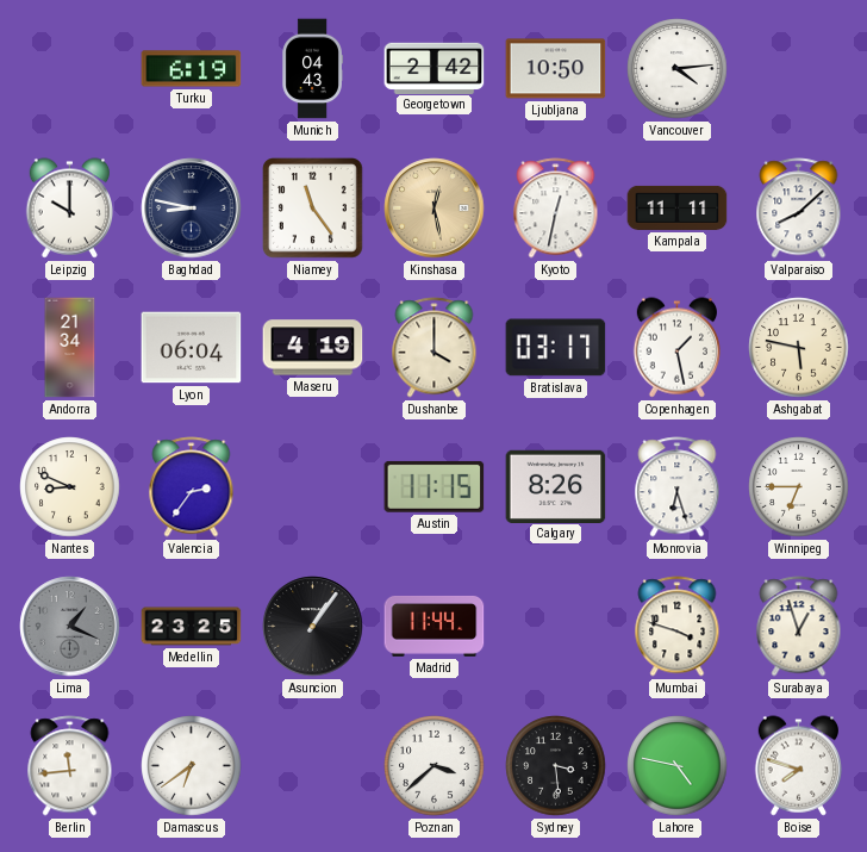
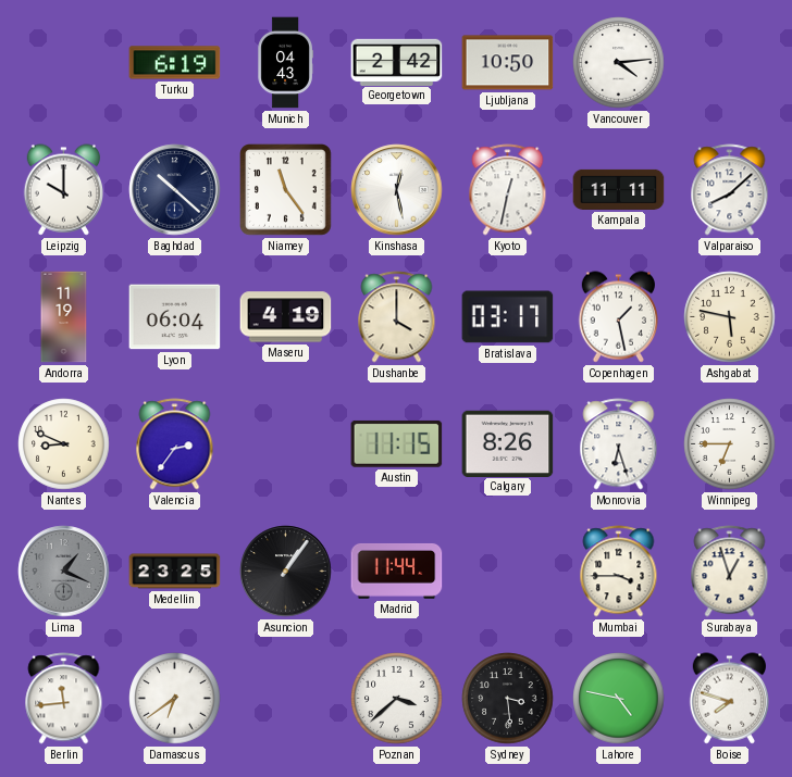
Baghdad: 8:47 -> 10:22
Kinshasa dial: champagne -> white
Andorra: 21:34 -> 11:19
Mumbai: 3:48 -> 3:45
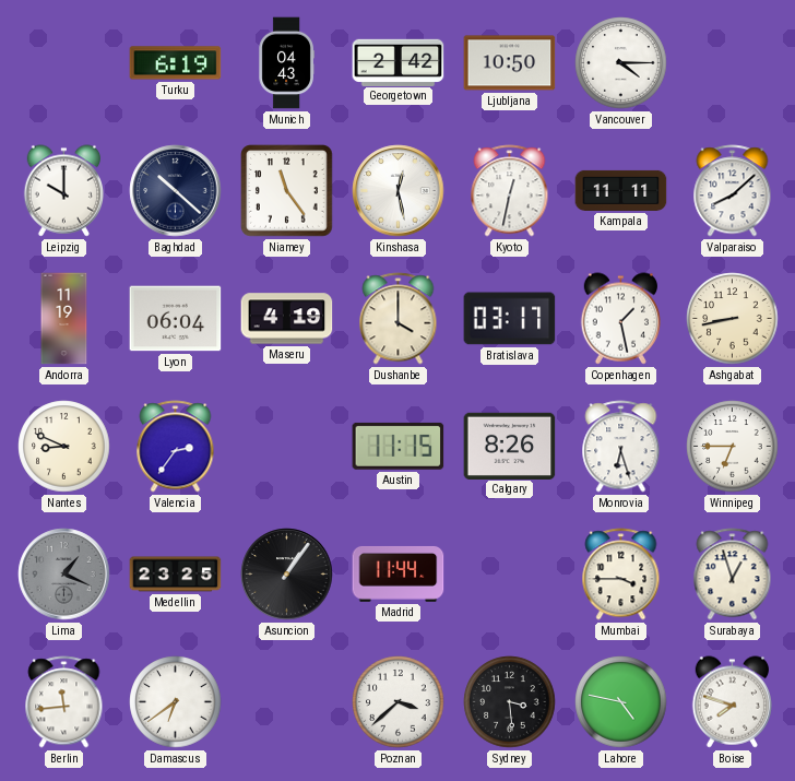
Vancouver: 4:14 -> 4:15
Ashgabat: 5:47 -> 8:43
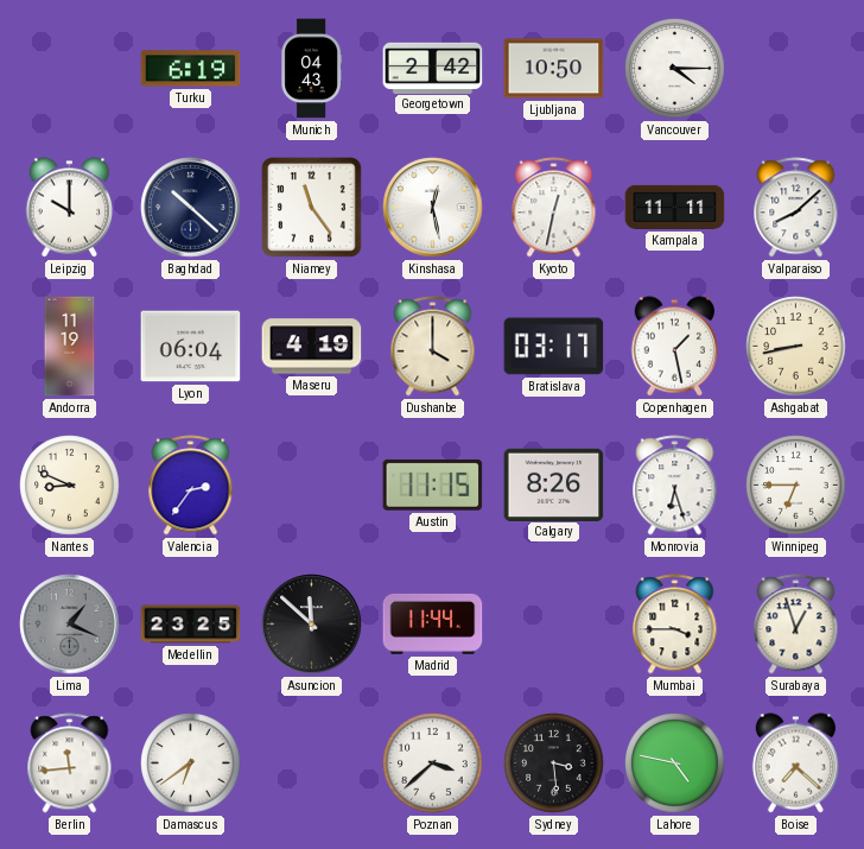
Asuncion: 1:06 -> 11:52
Boise: 7:48 -> 7:22
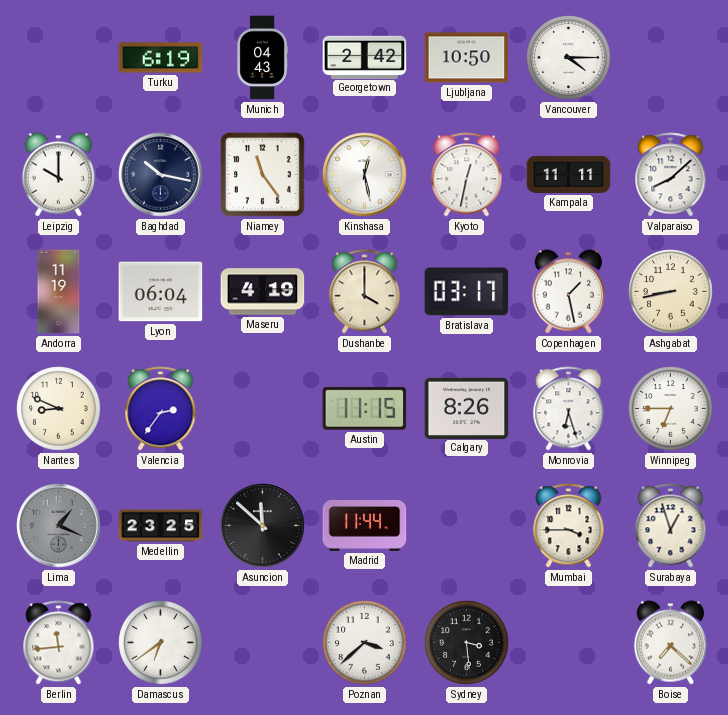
Baghdad: 10:22 -> 10:17
Lahore: 4:47 -> none
